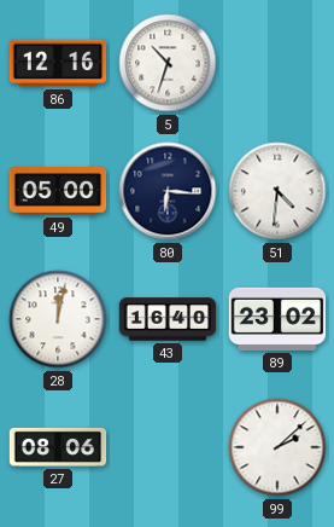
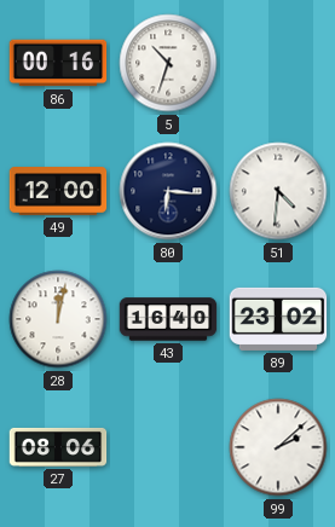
86: 12:16 -> 00:16
49: 05:00 -> 12:00
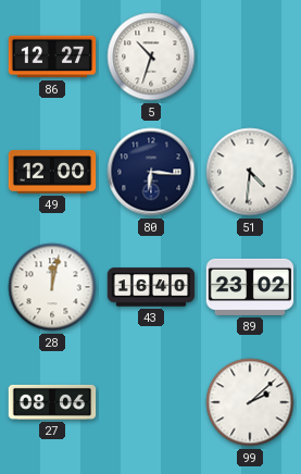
86: 00:16 -> 12:27
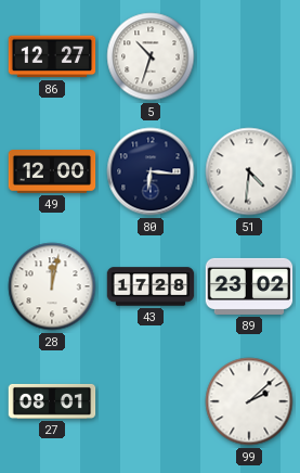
43: 16:40 -> 17:28
27: 08:06 -> 08:01
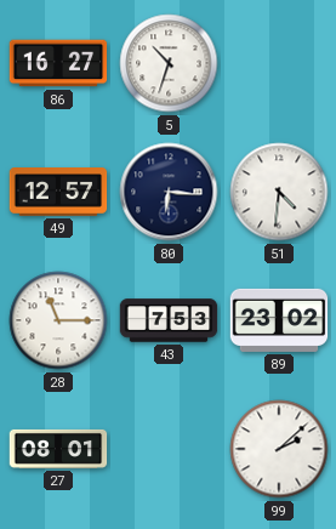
86: 12:27 -> 16:27
49: 12:00 -> 12:57
28: 12:02 -> 11:15
43: 17:28 -> 7:53
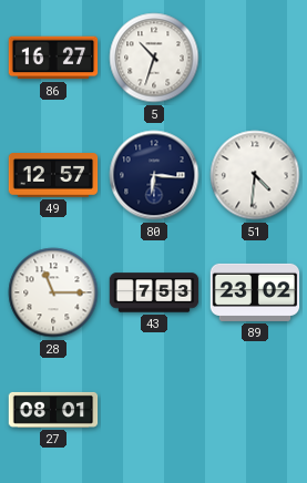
99: 2:08 -> none
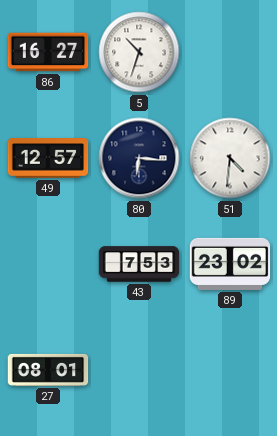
28: 11:15 -> none
